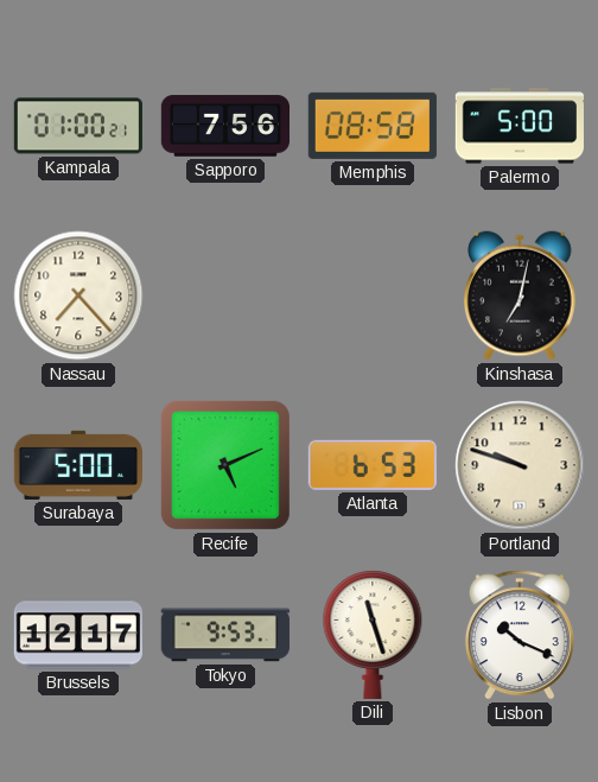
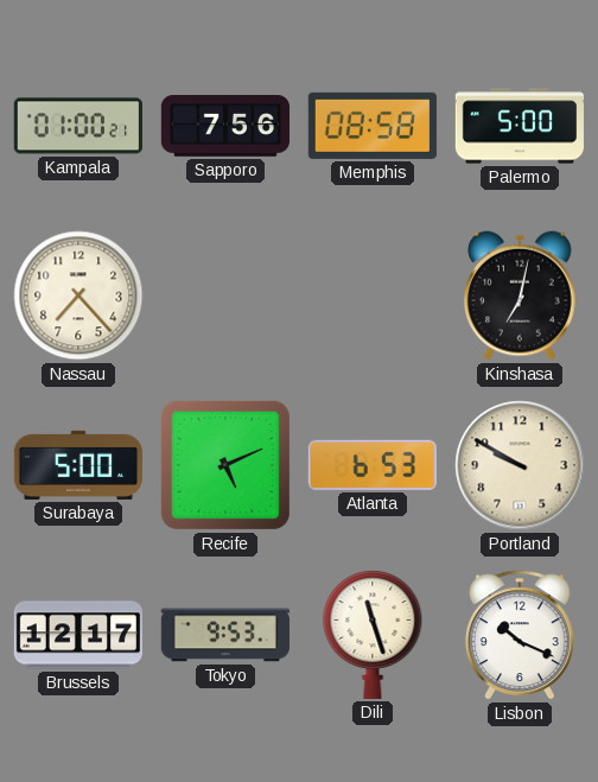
Portland: 9:48 -> 9:50
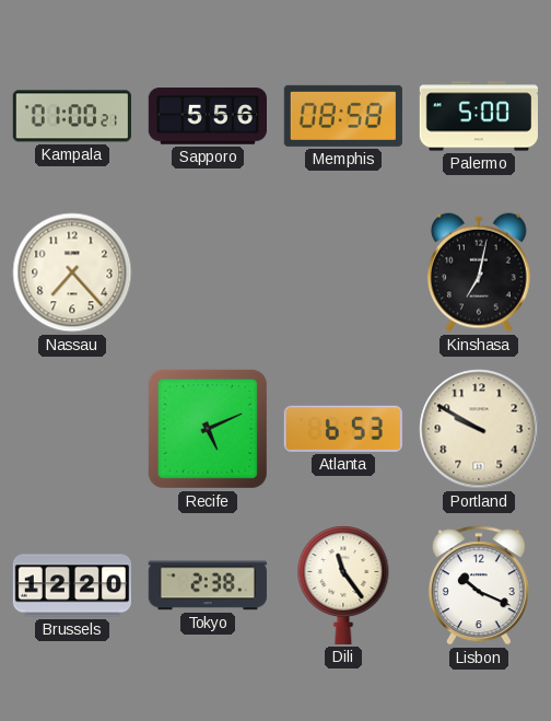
Sapporo: 7:56 -> 5:56
Surabaya: 5:00 -> none
Brussels: 12:17 -> 12:20
Tokyo: 9:53 -> 2:38
Dili: 11:27 -> 11:24
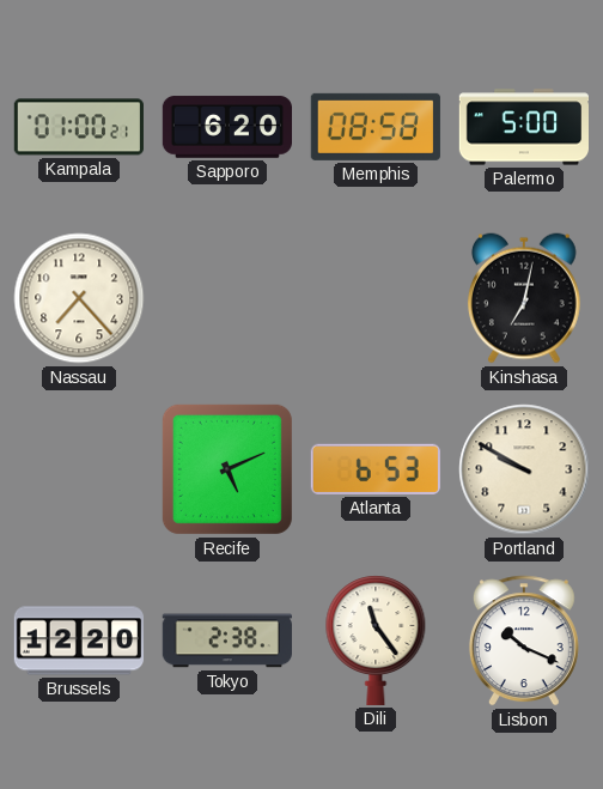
Sapporo: 5:56 -> 6:20
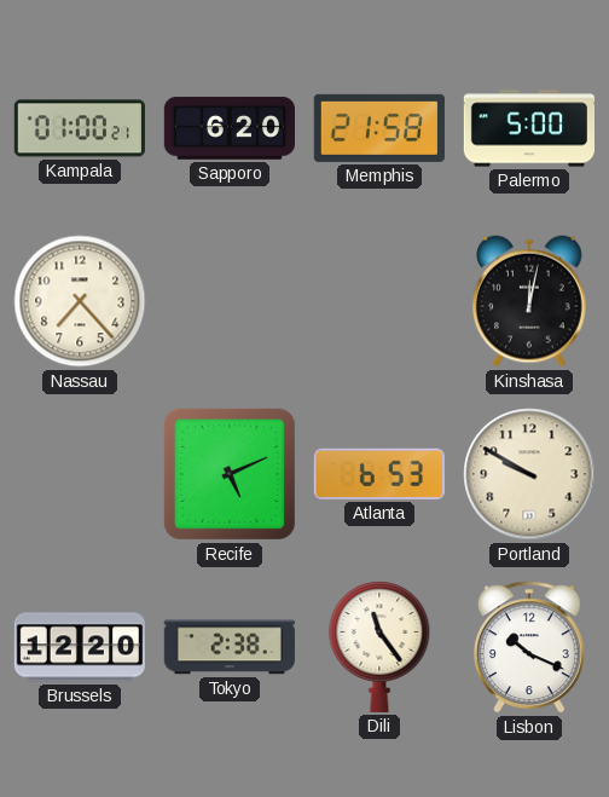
Memphis: 08:58 -> 21:58
Kinshasa: 7:02 -> 12:02
